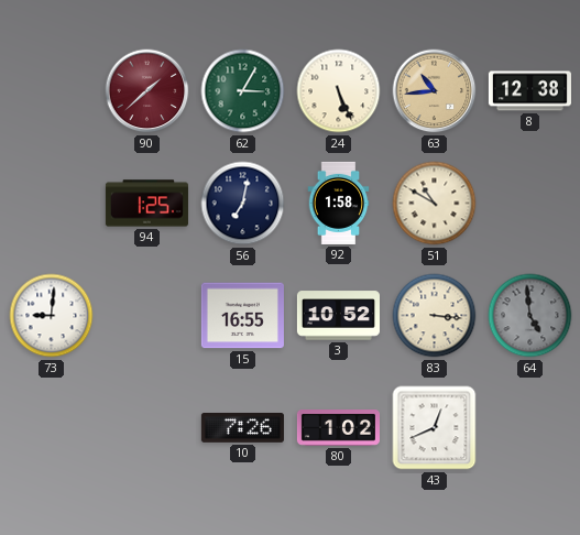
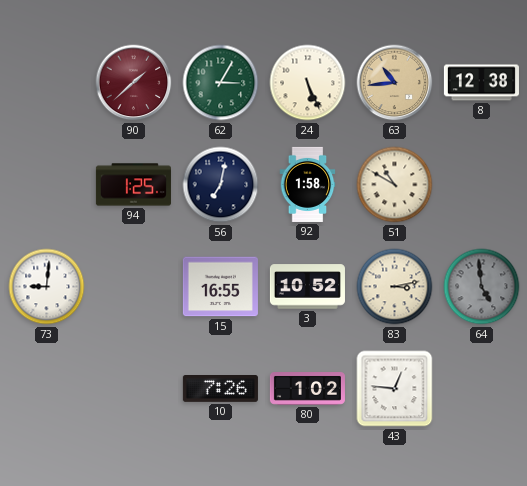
83: 3:16 -> 3:13
43: 12:41 -> 12:46
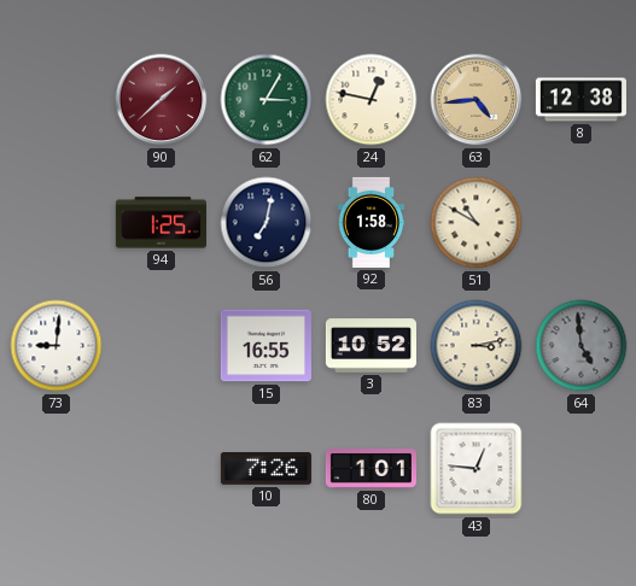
24: 5:26 -> 12:47
63: 10:44 -> 4:44
80: 1:02 -> 1:01
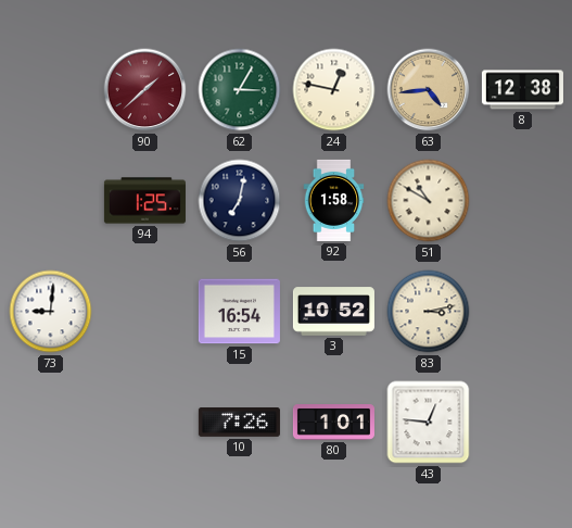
15: 16:55 -> 16:54
64: 4:59 -> none
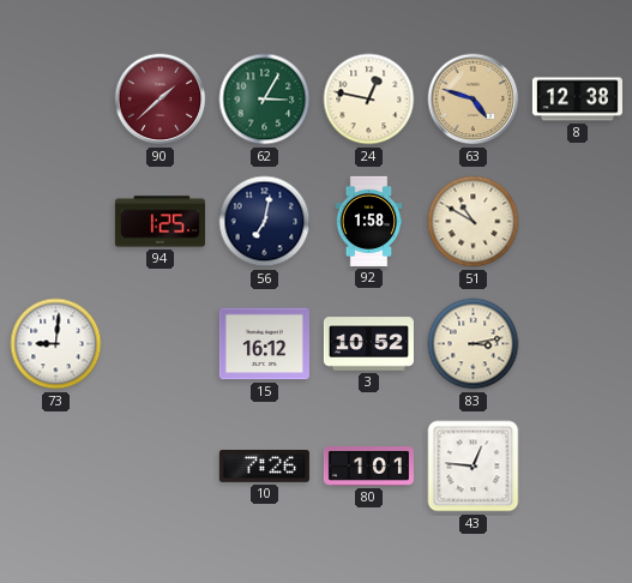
63: 4:44 -> 4:48
15: 16:54 -> 16:12
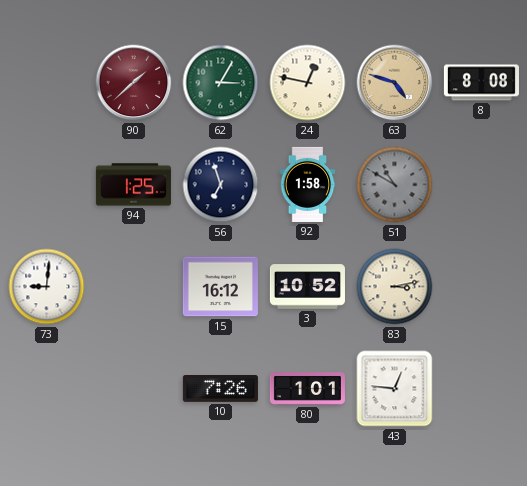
8: 12:38 -> 8:08
56: 7:02 -> 6:57
51 dial: cream -> grey
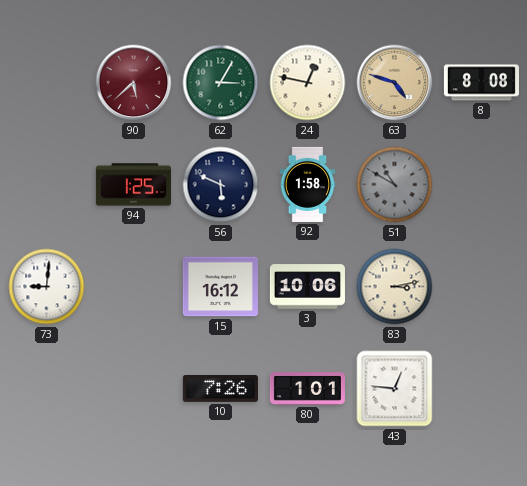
90: 1:38 -> 5:38
56: 6:57 -> 5:49
3: 10:52 -> 10:06
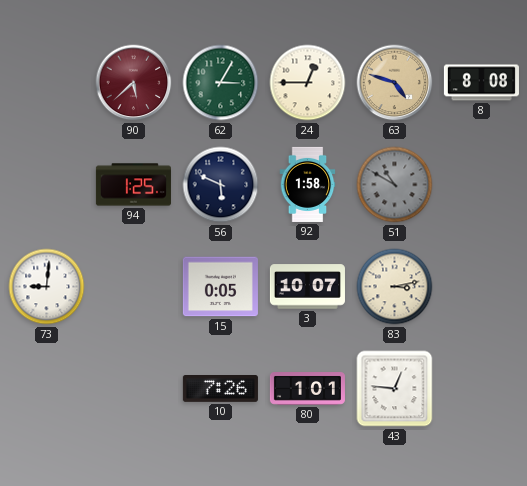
24: 12:47 -> 12:45
15: 16:12 -> 0:05
3: 10:06 -> 10:07
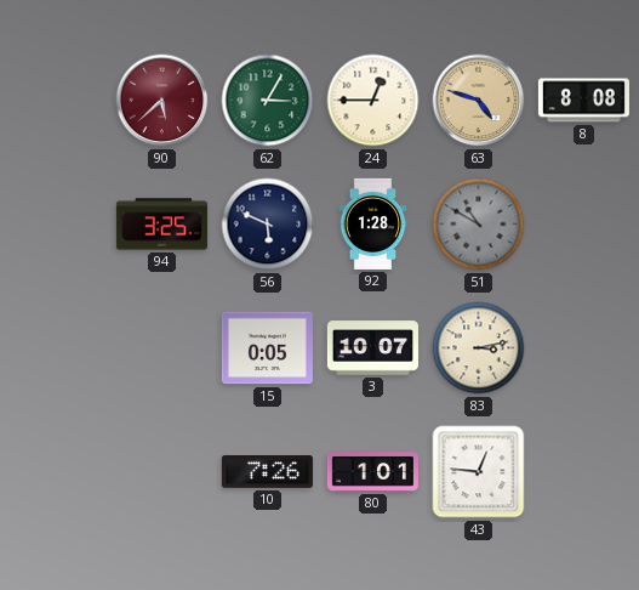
94: 1:25 -> 3:25
92: 1:58 -> 1:28
73: 9:01 -> none
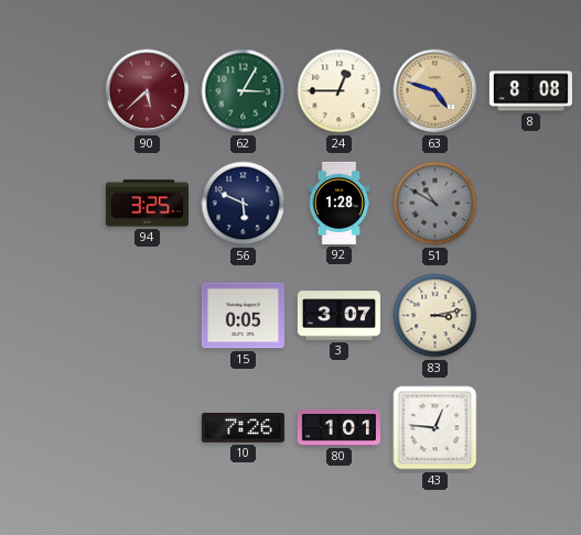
3: 10:07 -> 3:07
